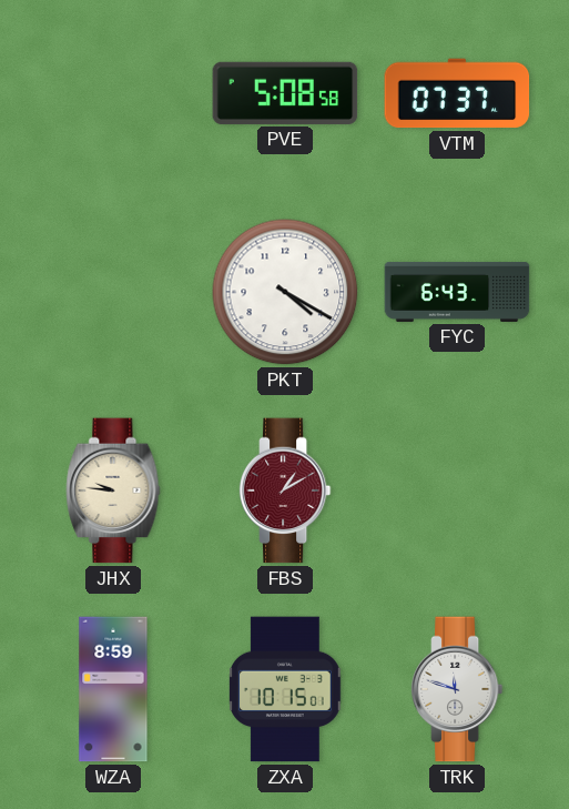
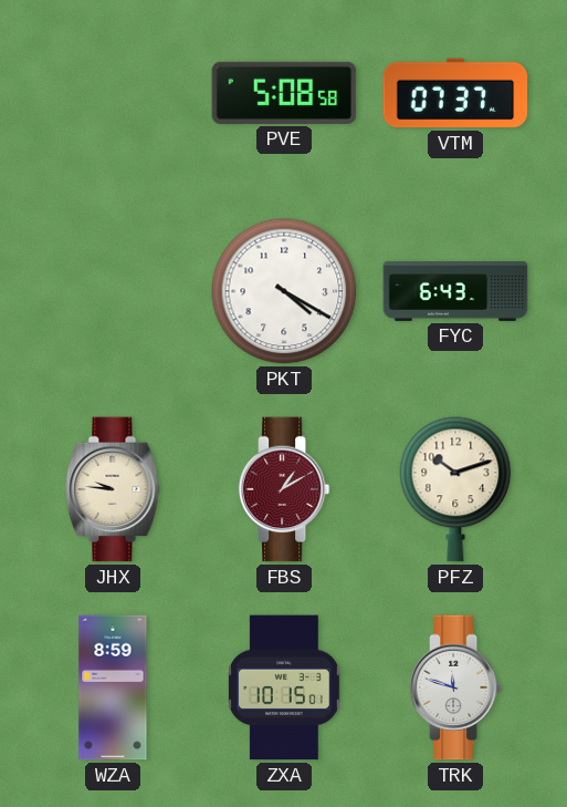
PFZ: none -> 10:12
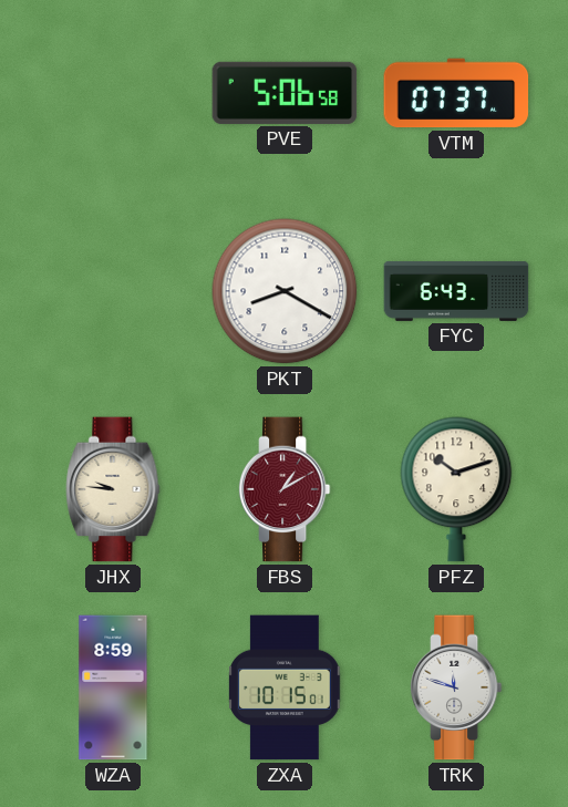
PVE: 5:08 -> 5:06
PKT: 4:20 -> 8:20
